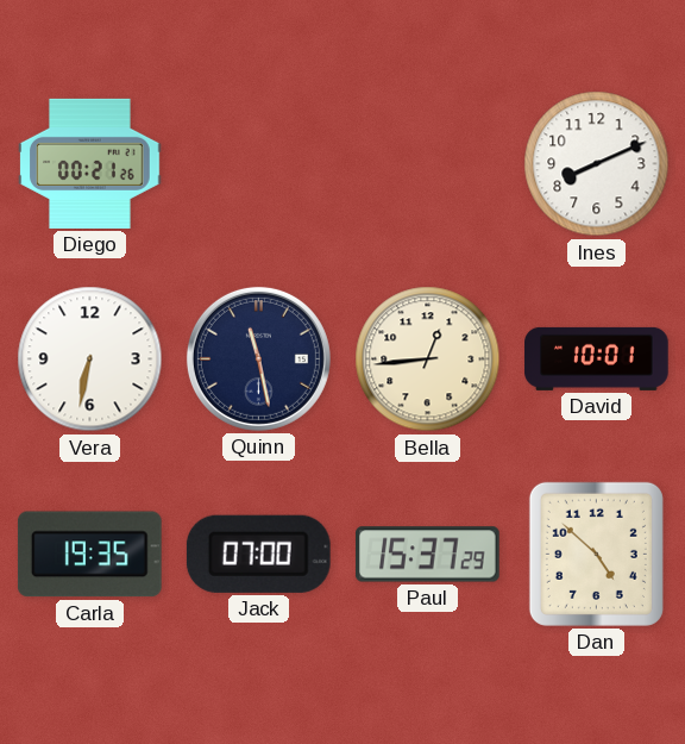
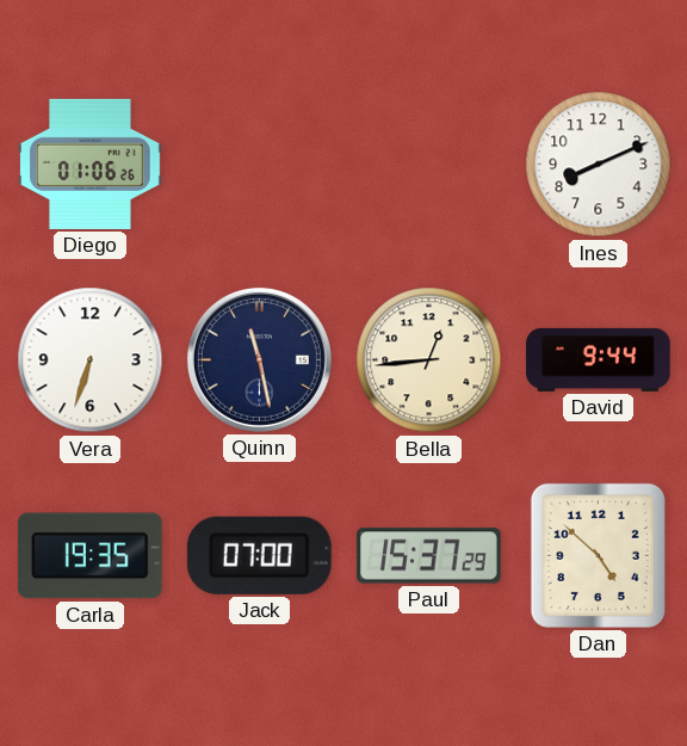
Diego: 00:21 -> 01:06
Vera: 6:32 -> 6:33
David: 10:01 -> 9:44
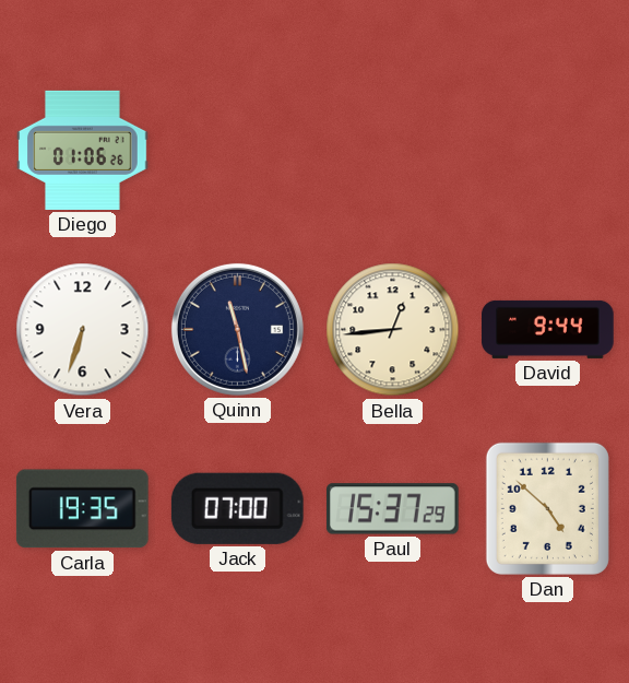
Ines: 8:11 -> none
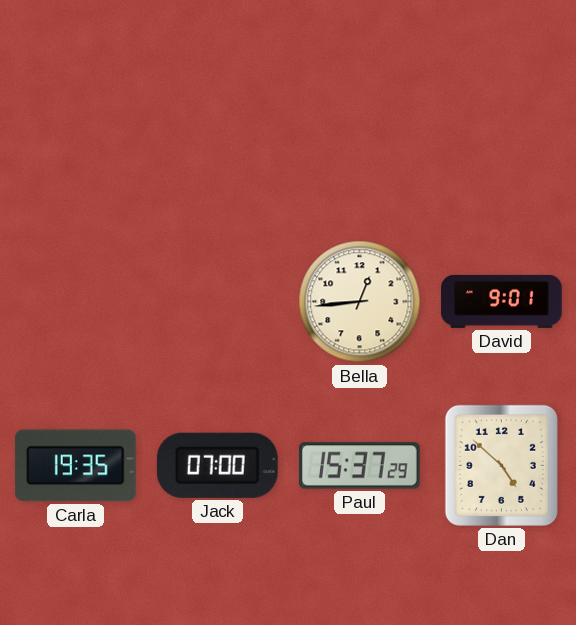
Diego: 01:06 -> none
Vera: 6:33 -> none
Quinn: 11:28 -> none
David: 9:44 -> 9:01
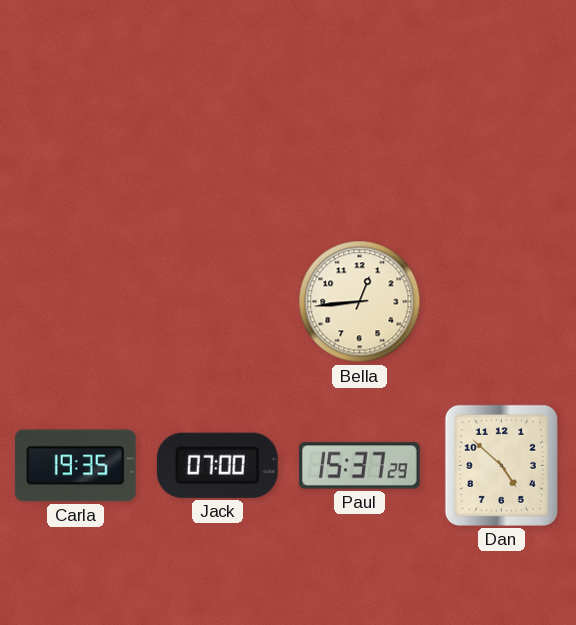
David: 9:01 -> none
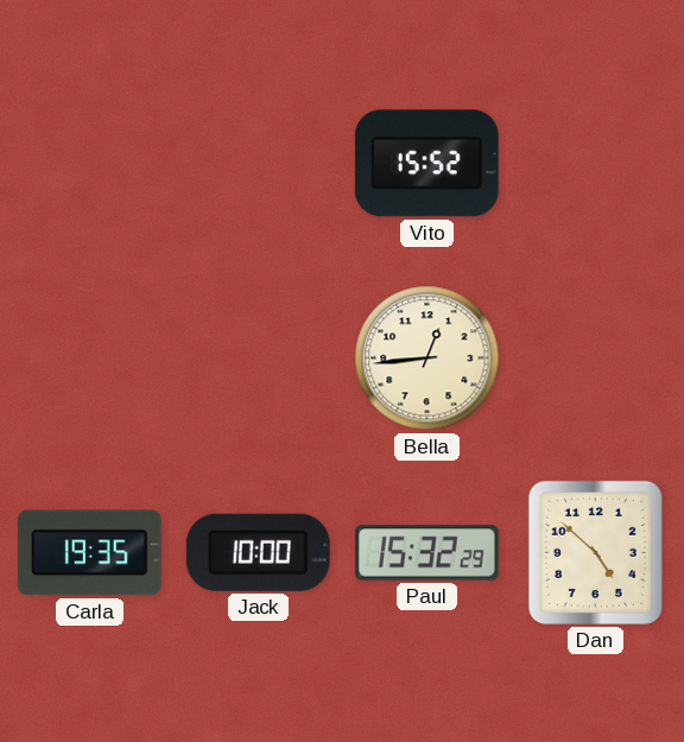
Vito: none -> 15:52
Jack: 07:00 -> 10:00
Paul: 15:37 -> 15:32
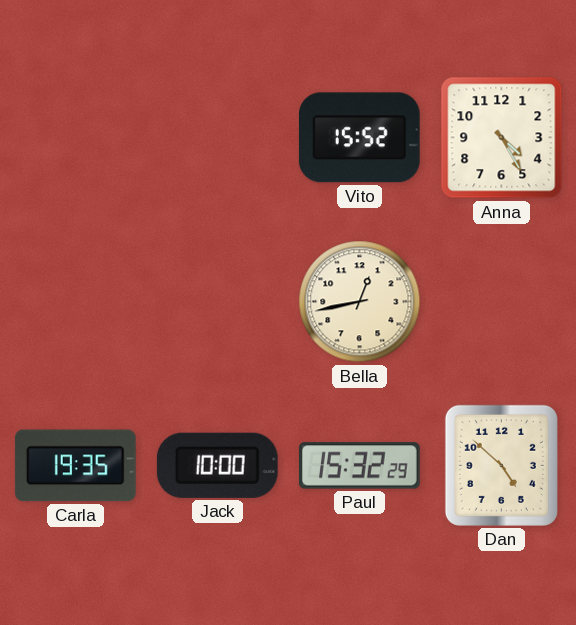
Anna: none -> 4:25
Bella: 12:44 -> 12:43
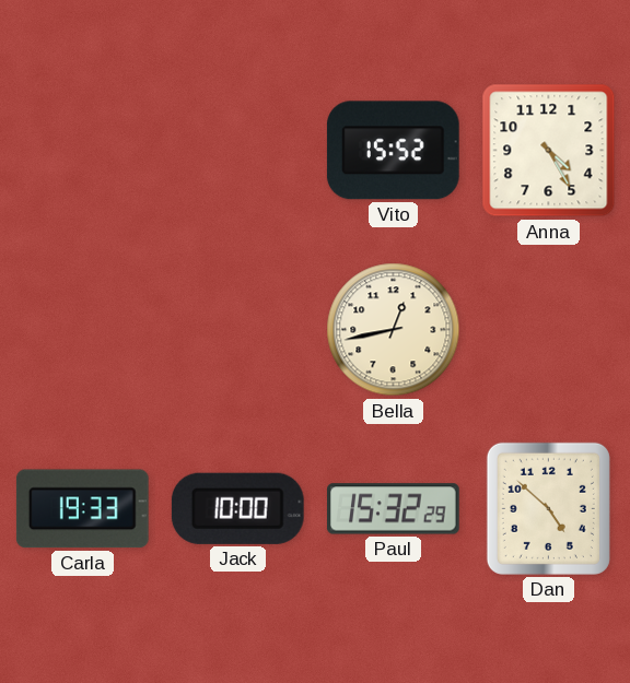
Carla: 19:35 -> 19:33
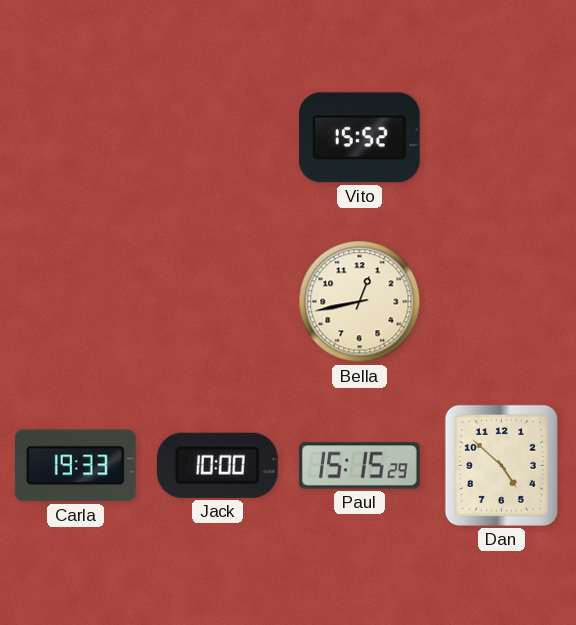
Anna: 4:25 -> none
Paul: 15:32 -> 15:15
